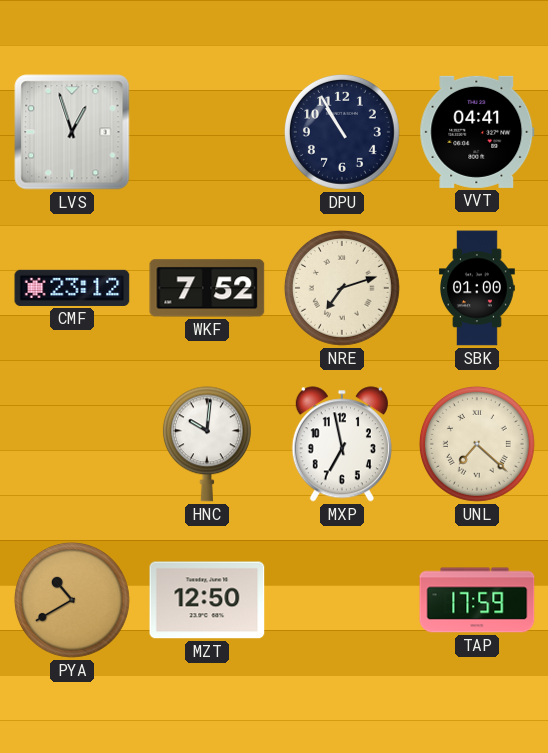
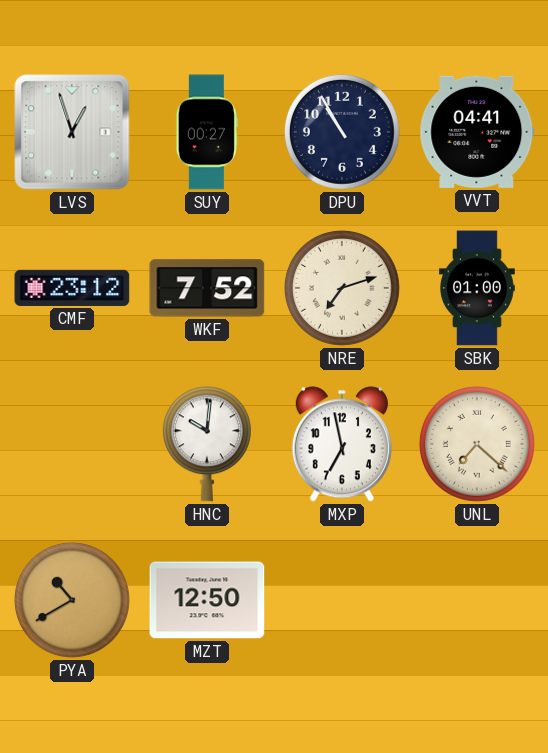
SUY: none -> 00:27
TAP: 17:59 -> none
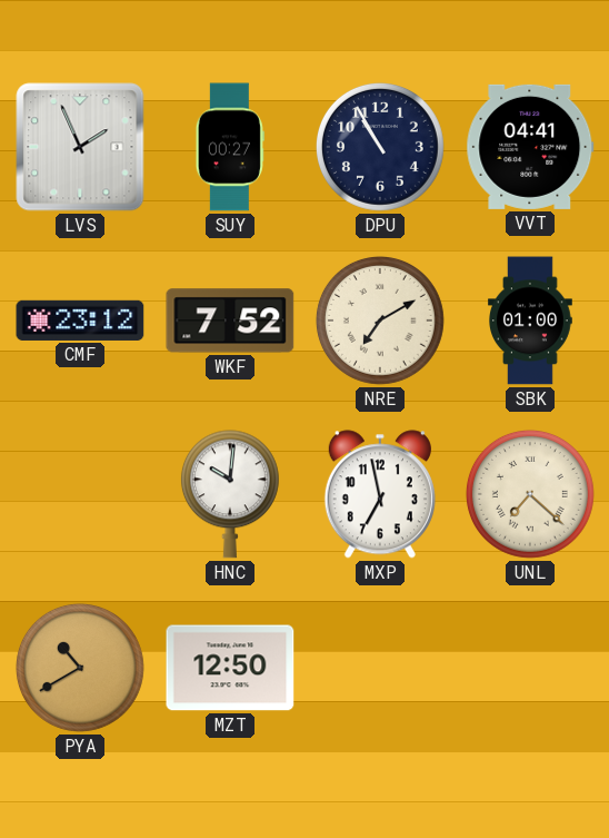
LVS: 12:57 -> 1:56
NRE: 7:12 -> 7:10
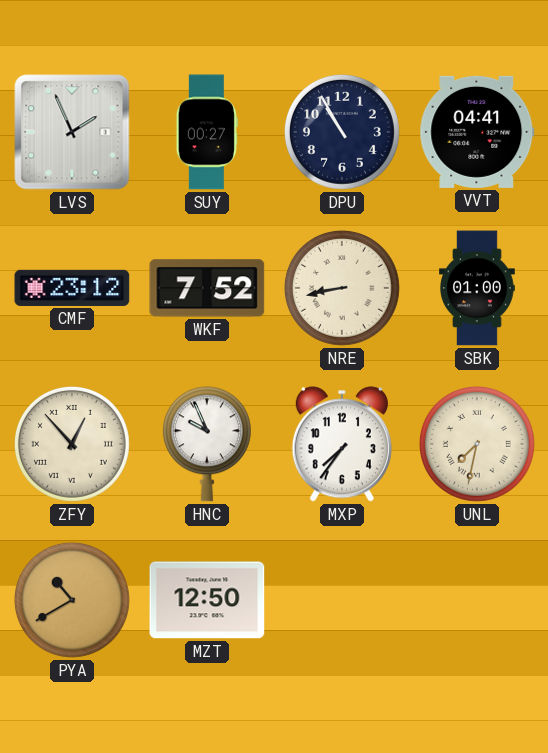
NRE: 7:10 -> 8:43
ZFY: none -> 12:53
HNC: 10:01 -> 9:56
MXP: 6:58 -> 7:36
UNL: 7:22 -> 7:32
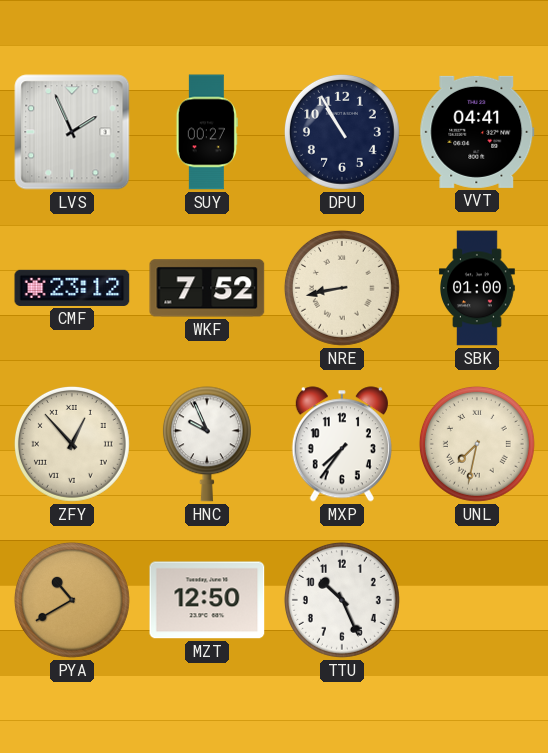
TTU: none -> 10:26
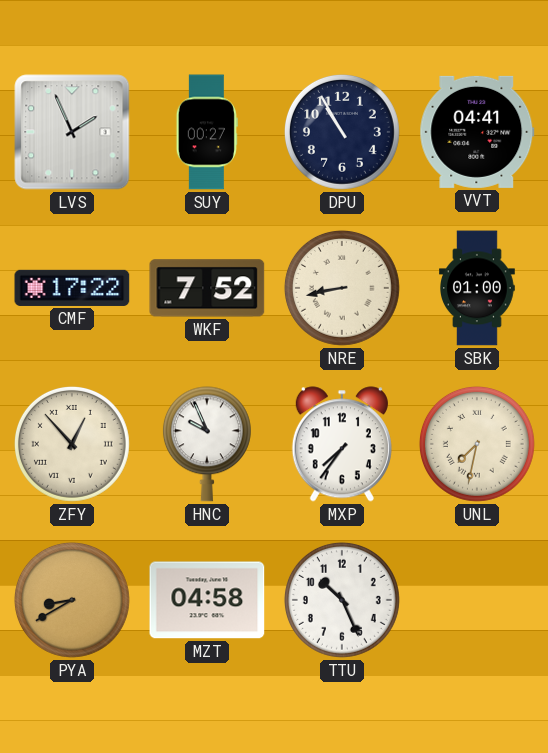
CMF: 23:12 -> 17:22
PYA: 10:40 -> 8:40
MZT: 12:50 -> 04:58
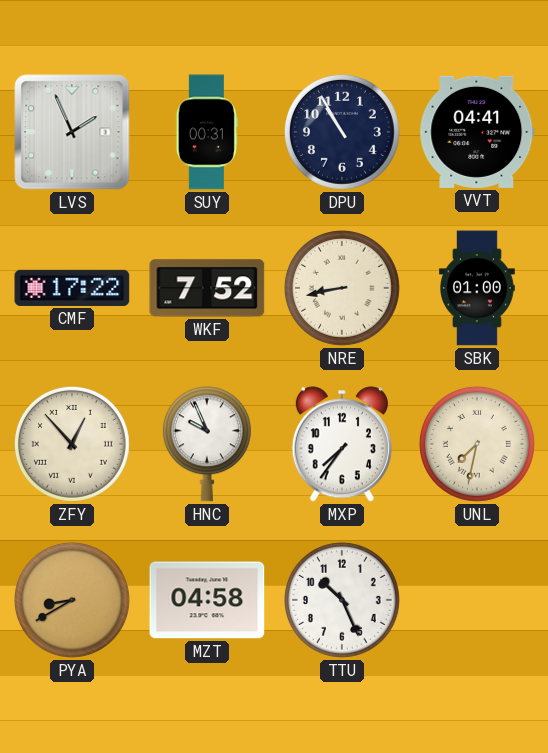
SUY: 00:27 -> 00:31
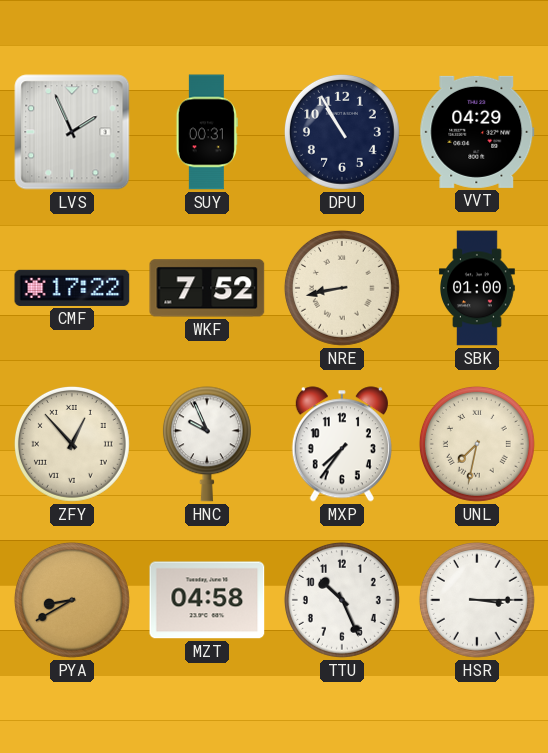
VVT: 04:41 -> 04:29
HSR: none -> 3:15
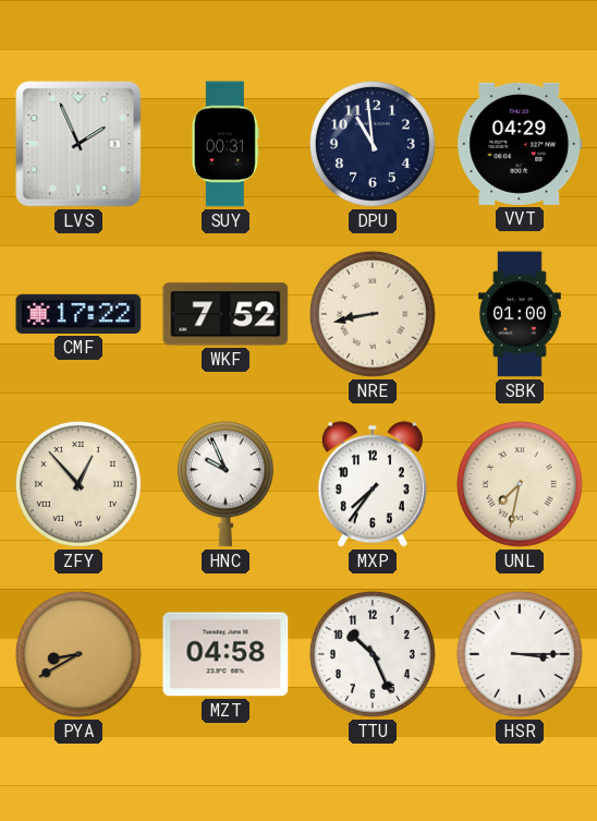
DPU: 10:55 -> 10:59
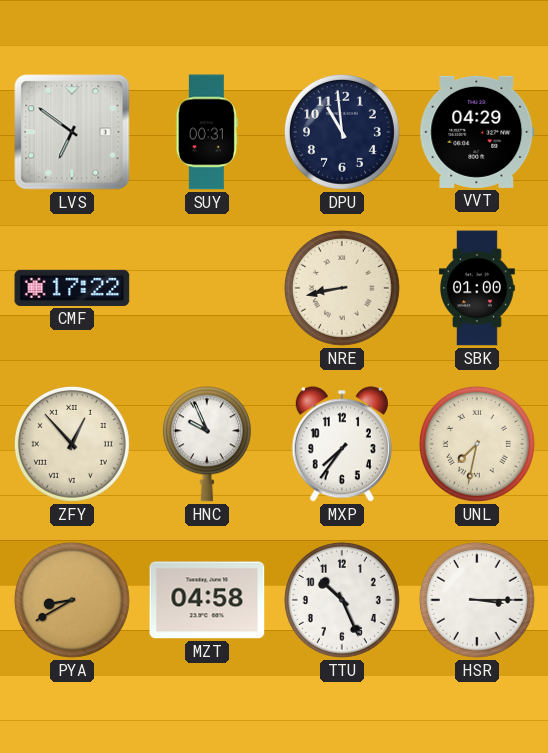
LVS: 1:56 -> 6:51
WKF: 7:52 -> none
